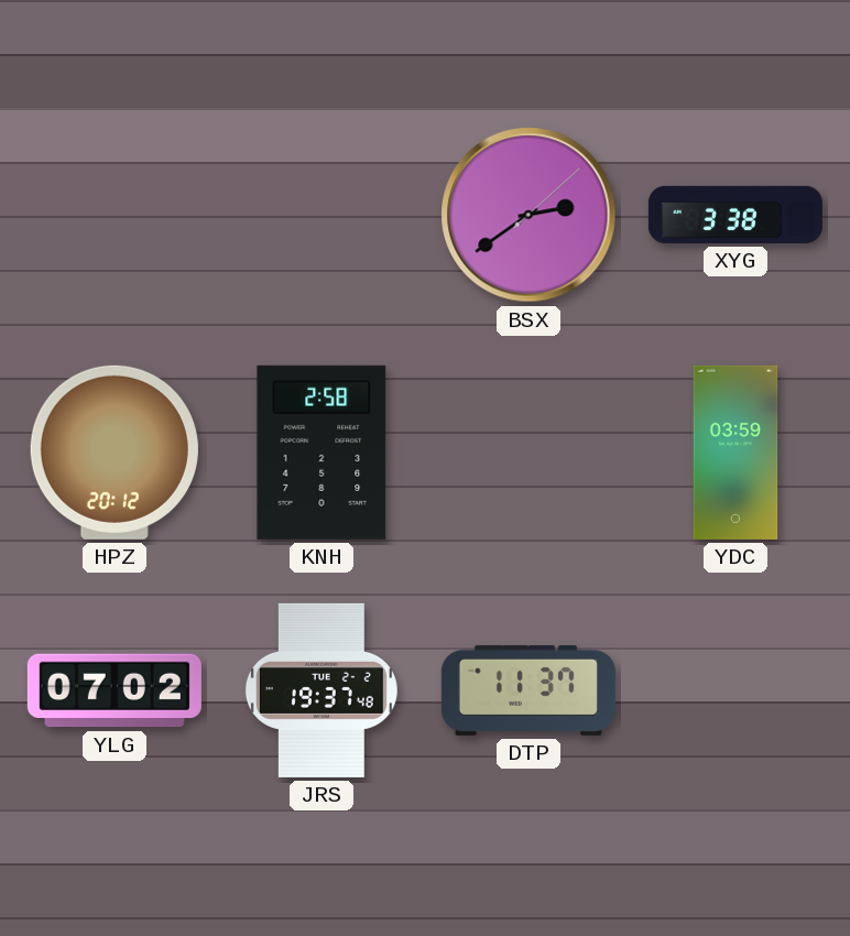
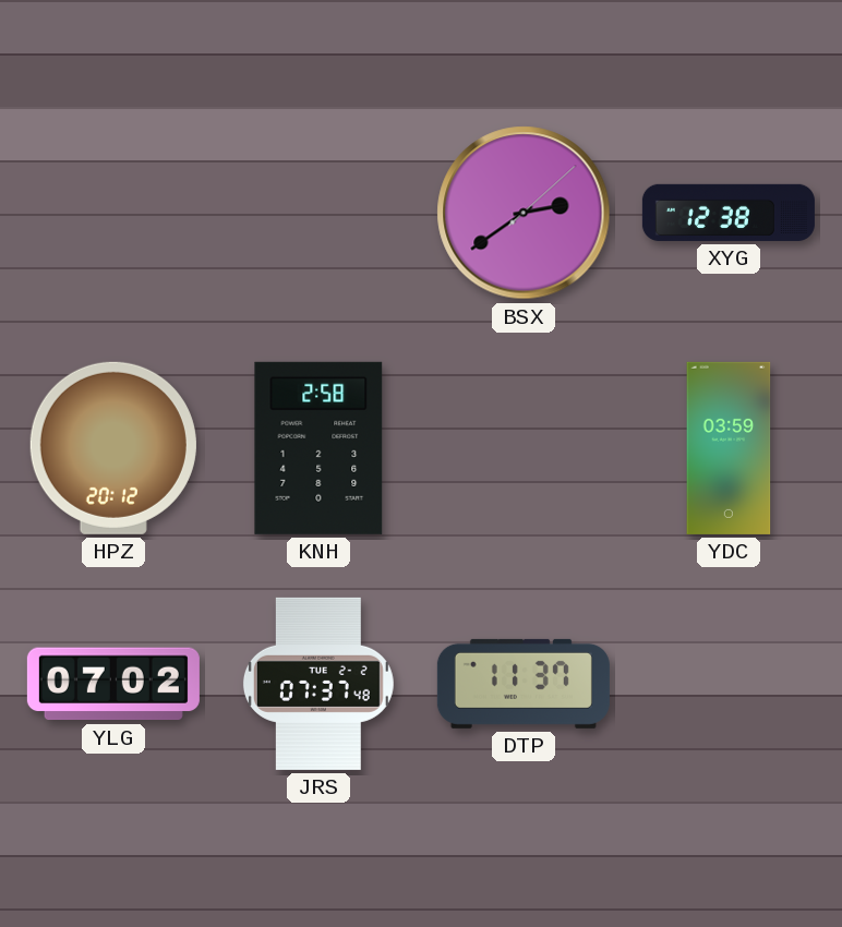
XYG: 3:38 -> 12:38
JRS: 19:37 -> 07:37
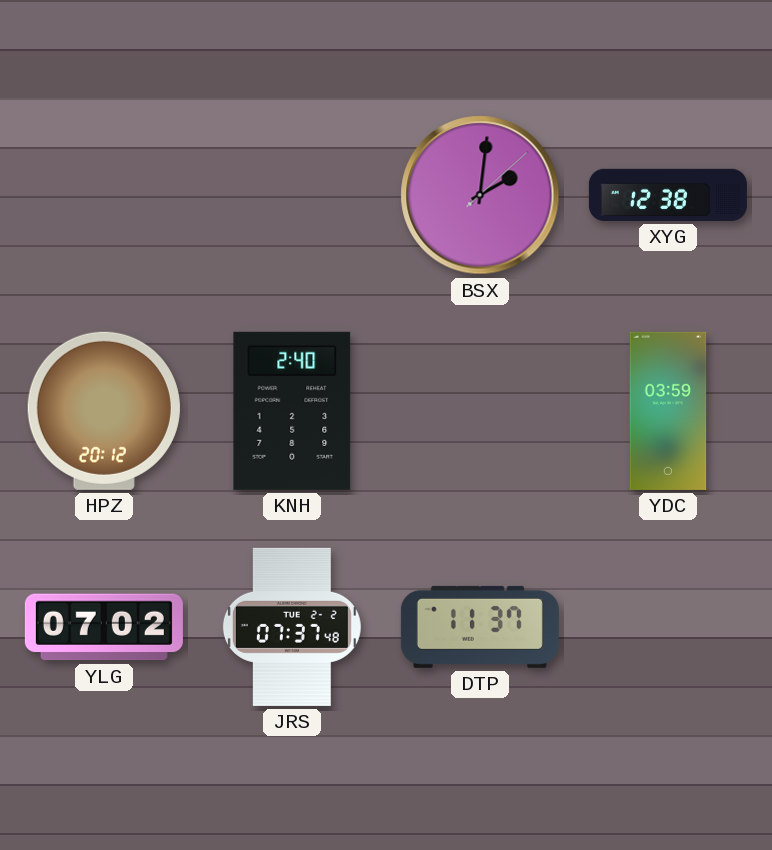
BSX: 2:39 -> 2:01
KNH: 2:58 -> 2:40
